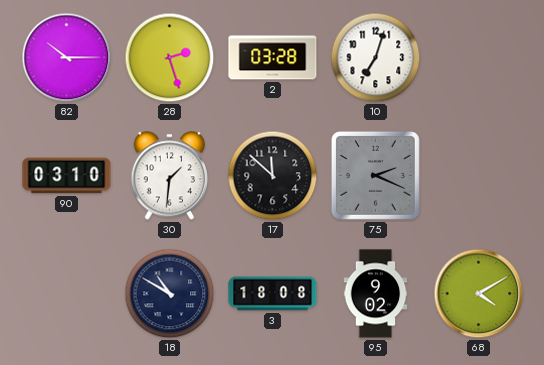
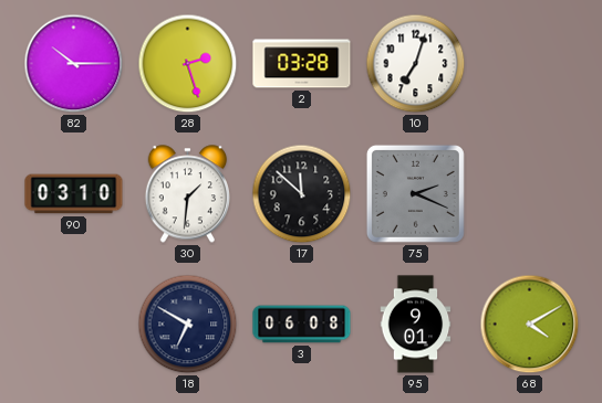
18: 10:50 -> 6:50
3: 18:08 -> 06:08
95: 9:02 -> 9:01
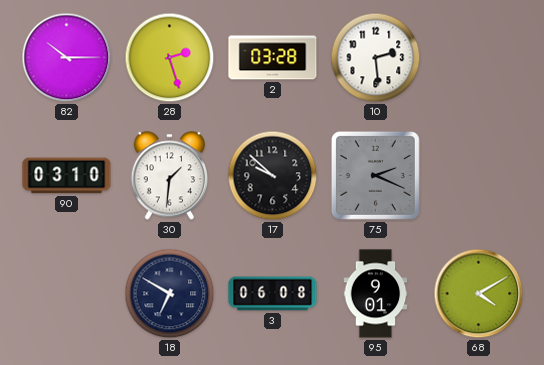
10: 7:03 -> 2:29
17: 11:52 -> 9:52
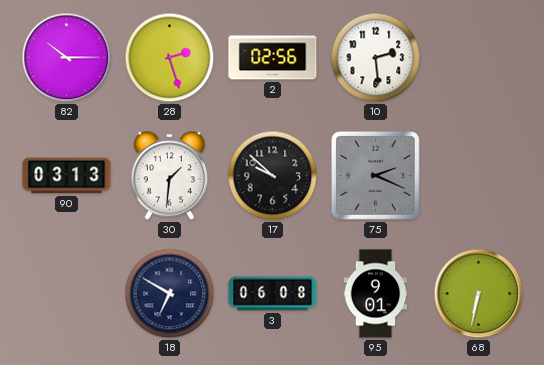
2: 03:28 -> 02:56
90: 03:10 -> 03:13
68: 4:10 -> 6:32
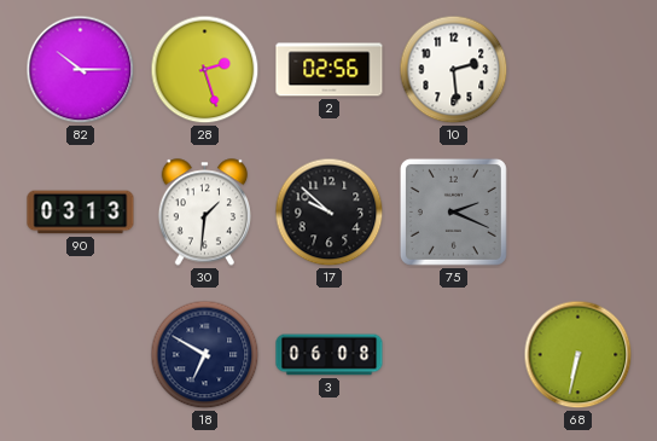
95: 9:01 -> none
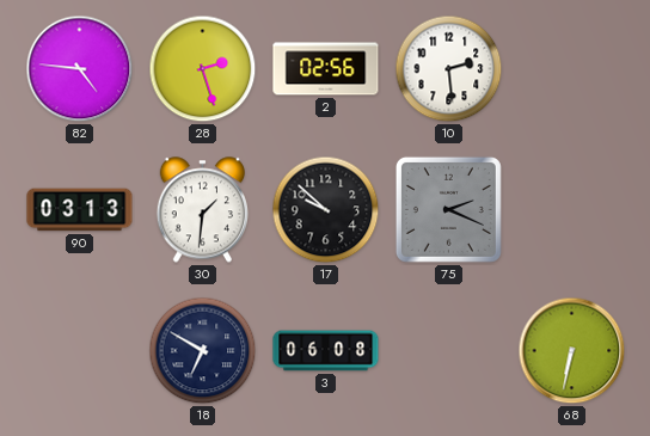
82: 10:15 -> 4:46
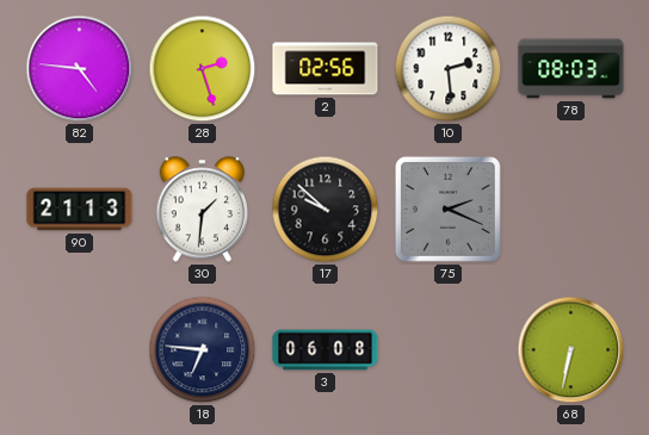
78: none -> 08:03
90: 03:13 -> 21:13
18: 6:50 -> 6:46
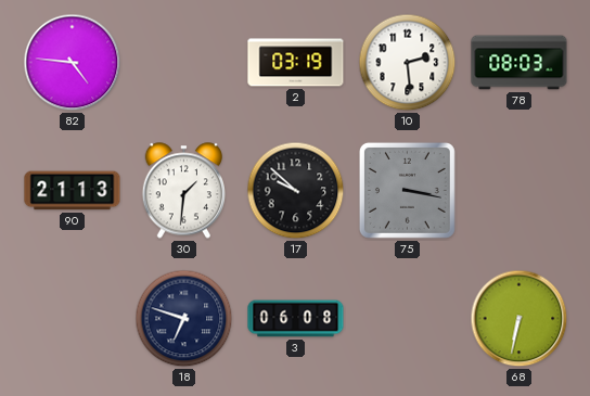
28: 2:27 -> none
2: 02:56 -> 03:19
75: 2:19 -> 3:17
18: 6:46 -> 6:48
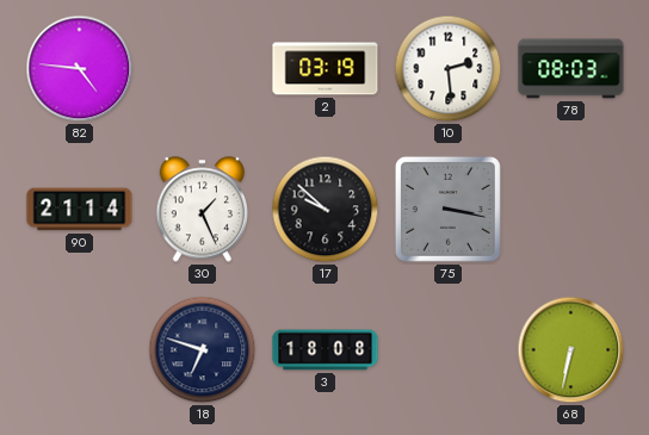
90: 21:13 -> 21:14
30: 1:31 -> 1:26
3: 06:08 -> 18:08
